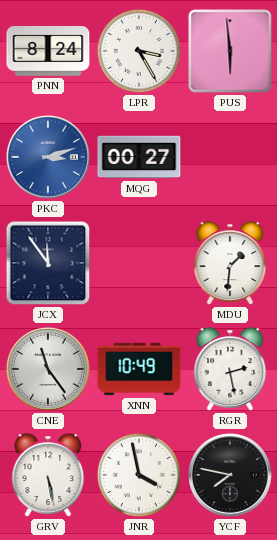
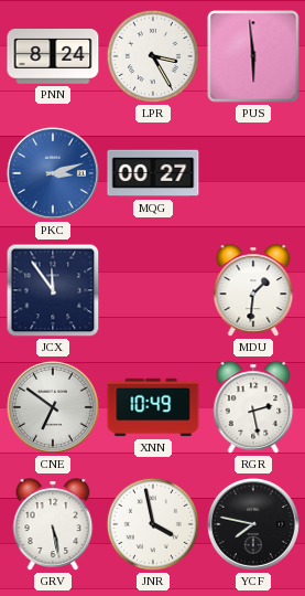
CNE: 11:24 -> 6:51
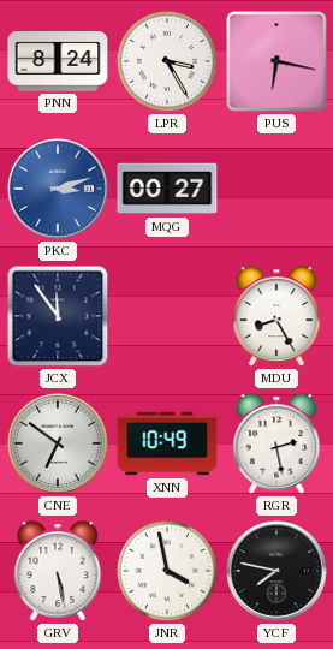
PUS: 5:59 -> 6:17
MDU: 1:31 -> 8:25
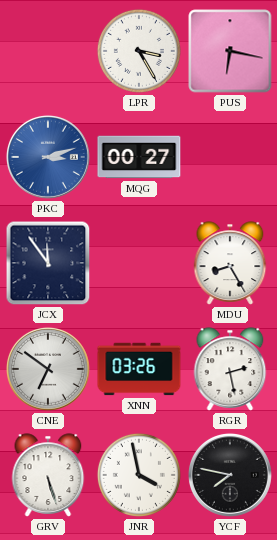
PNN: 8:24 -> none
XNN: 10:49 -> 03:26
GRV: 5:28 -> 5:27
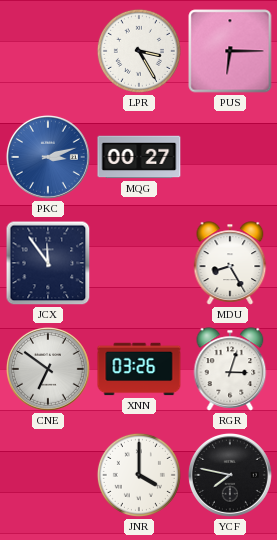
PUS: 6:17 -> 6:15
RGR: 2:28 -> 3:03
GRV: 5:27 -> none
JNR: 3:58 -> 4:00
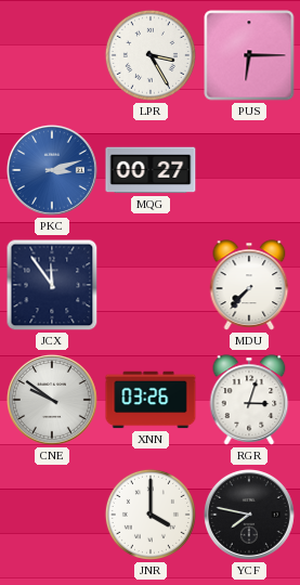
MDU: 8:25 -> 7:37
CNE: 6:51 -> 9:51
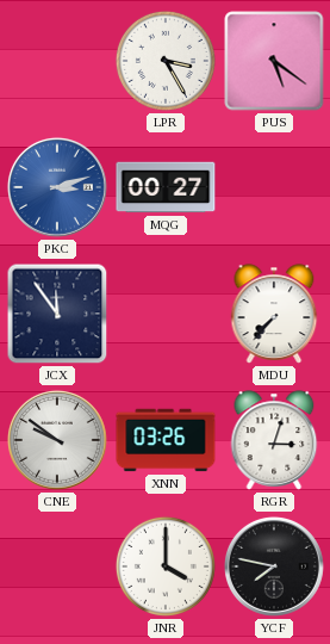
PUS: 6:15 -> 5:21
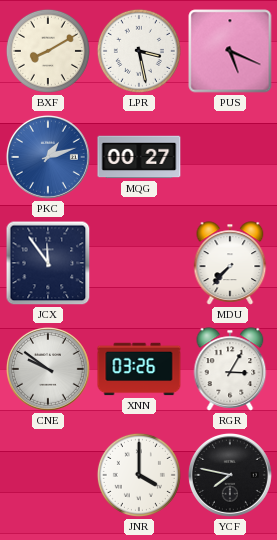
BXF: none -> 8:10
LPR: 3:25 -> 3:28
PUS: 5:21 -> 5:19
PKC: 3:12 -> 1:12
RGR: 3:03 -> 3:05
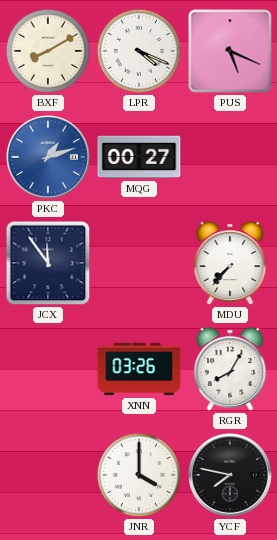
LPR: 3:28 -> 4:19
CNE: 9:51 -> none
RGR: 3:05 -> 8:05
